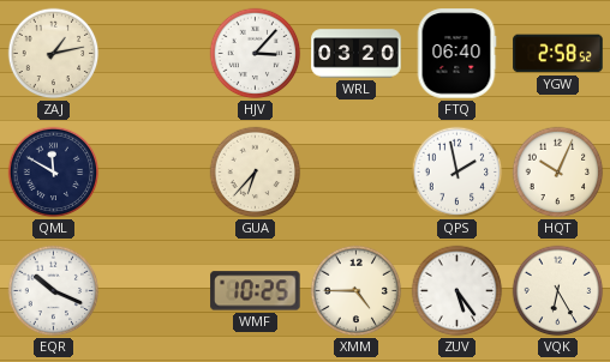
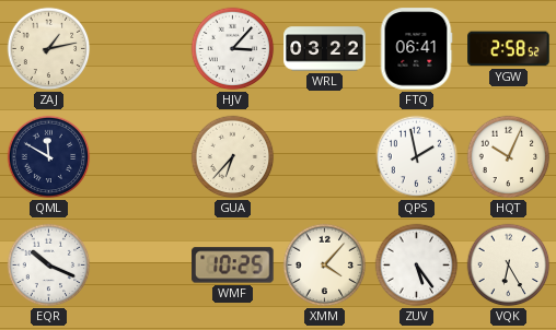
WRL: 03:20 -> 03:22
FTQ: 06:40 -> 06:41
XMM: 4:45 -> 4:07
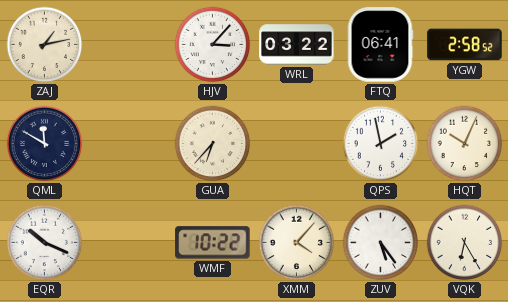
WMF: 10:25 -> 10:22
